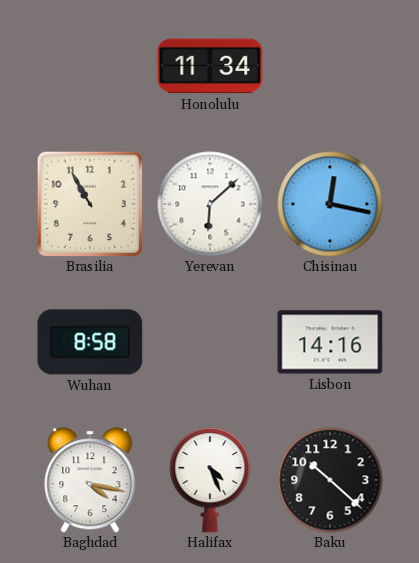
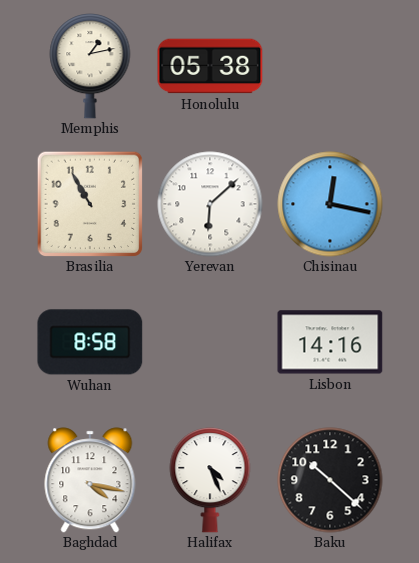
Memphis: none -> 1:13
Honolulu: 11:34 -> 05:38
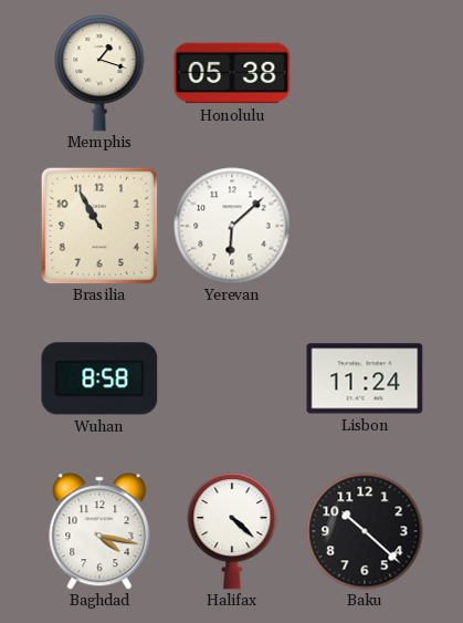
Memphis: 1:13 -> 1:18
Chisinau: 12:17 -> none
Lisbon: 14:16 -> 11:24
Halifax: 4:26 -> 4:22
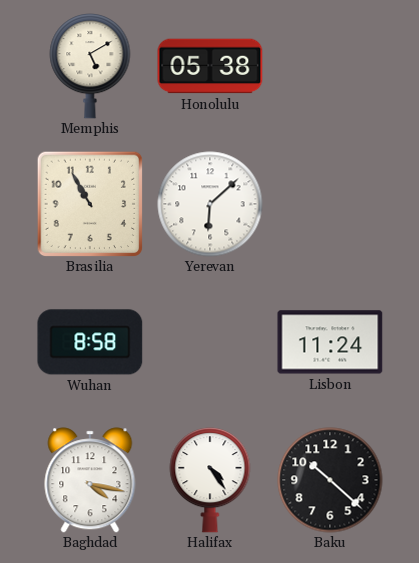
Memphis: 1:18 -> 5:10
Halifax: 4:22 -> 4:24
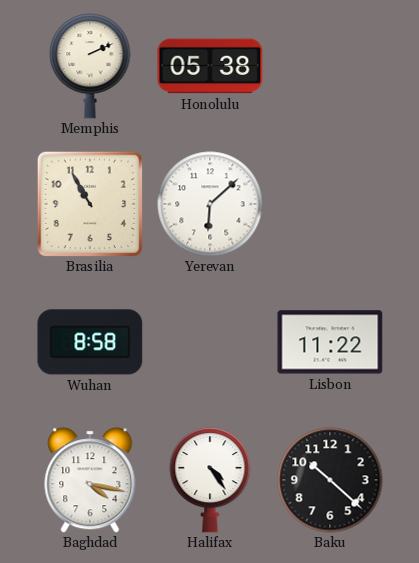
Memphis: 5:10 -> 2:11
Lisbon: 11:24 -> 11:22
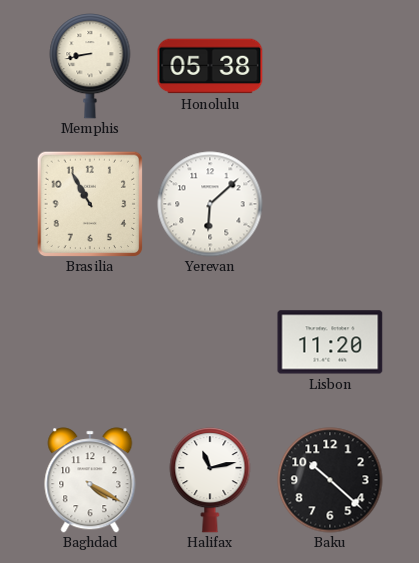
Memphis: 2:11 -> 8:43
Wuhan: 8:58 -> none
Lisbon: 11:22 -> 11:20
Baghdad: 4:17 -> 4:20
Halifax: 4:24 -> 11:13
